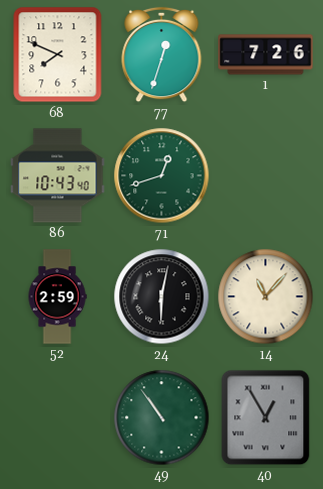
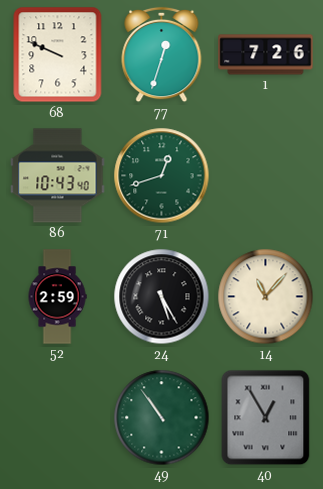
68: 7:49 -> 9:49
24: 6:02 -> 5:25
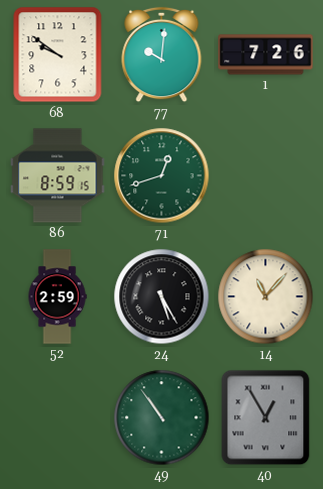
68: 9:49 -> 9:51
77: 12:33 -> 10:01
86: 10:43 -> 8:59
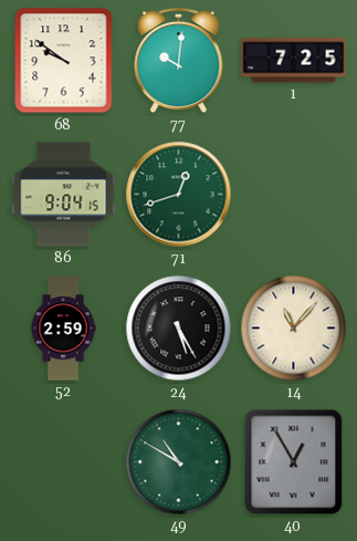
1: 7:26 -> 7:25
86: 8:59 -> 9:04
49: 10:54 -> 10:50
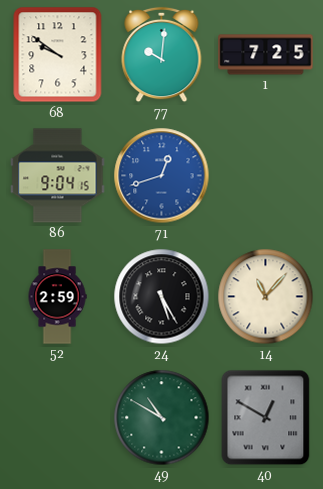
71 dial: green -> blue
40: 12:55 -> 12:50
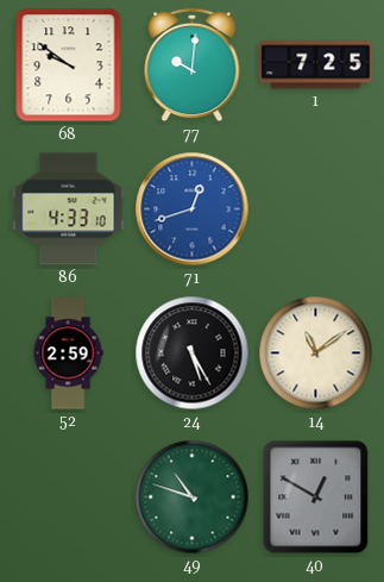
86: 9:04 -> 4:33
14: 11:07 -> 11:09
49: 10:50 -> 10:48
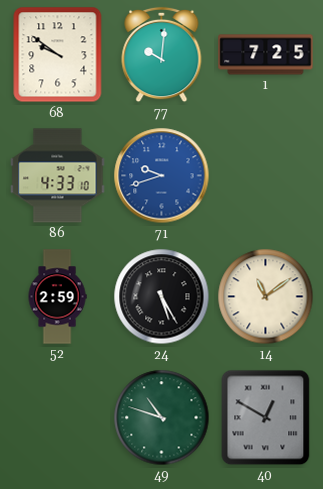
71: 12:42 -> 9:42
